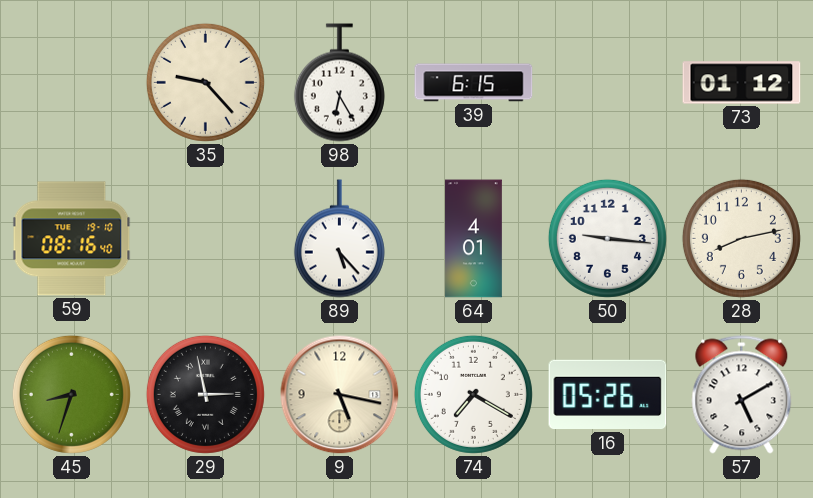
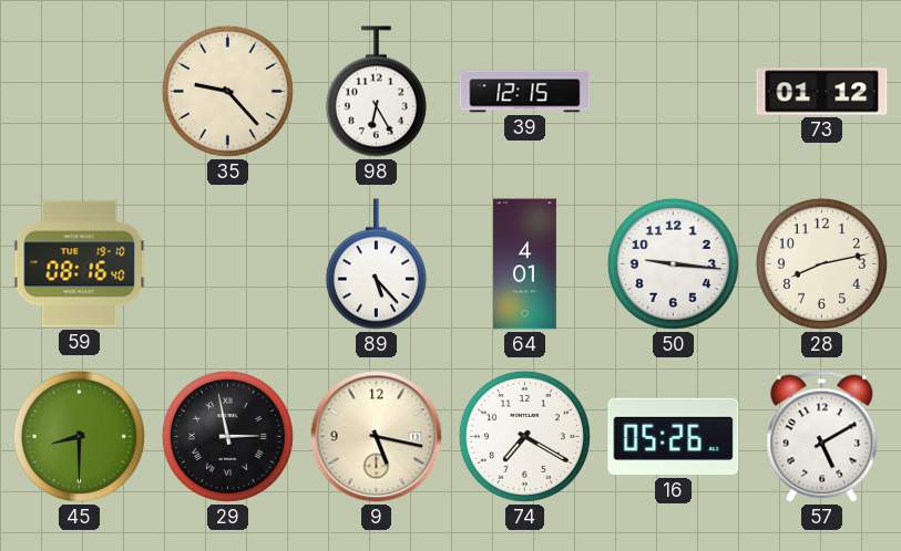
39: 6:15 -> 12:15
45: 8:33 -> 8:30
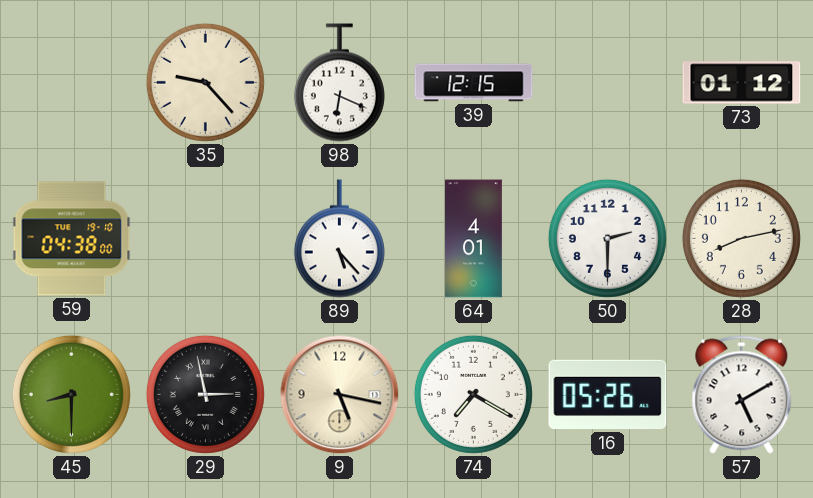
98: 6:25 -> 6:19
59: 08:16 -> 04:38
50: 9:16 -> 2:30
